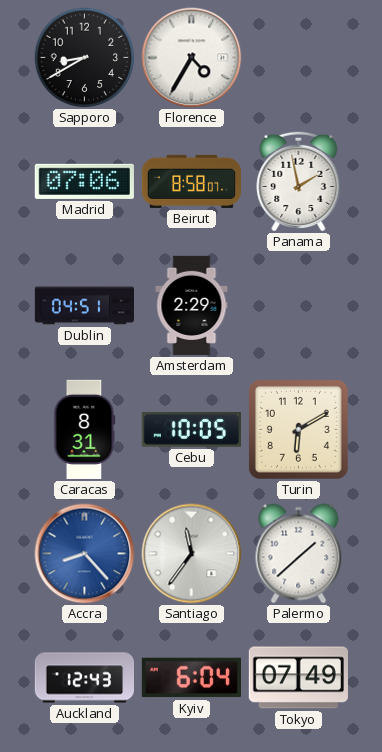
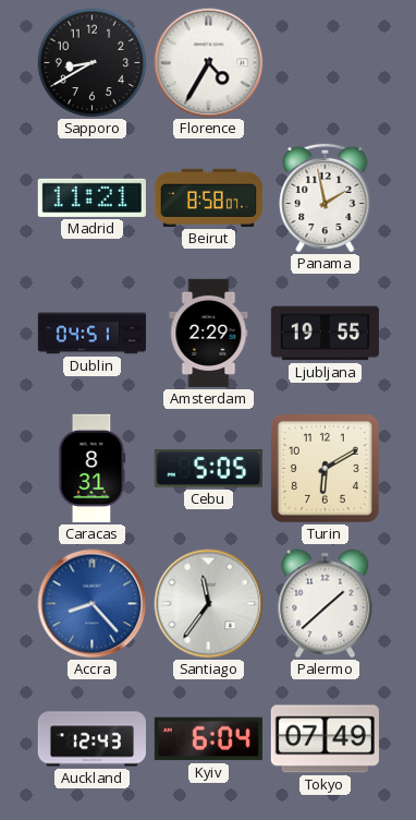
Madrid: 07:06 -> 11:21
Ljubljana: none -> 19:55
Cebu: 10:05 -> 5:05
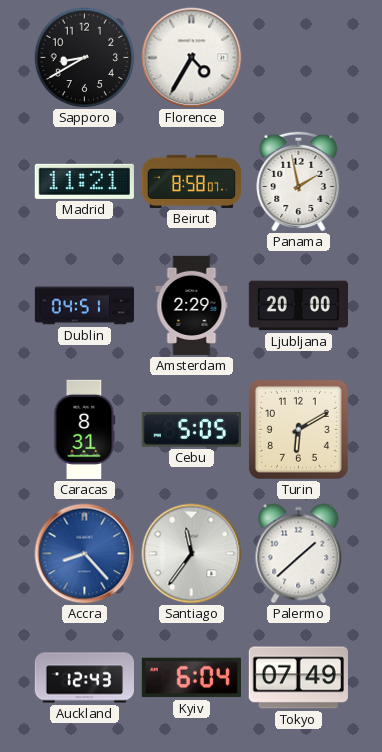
Ljubljana: 19:55 -> 20:00
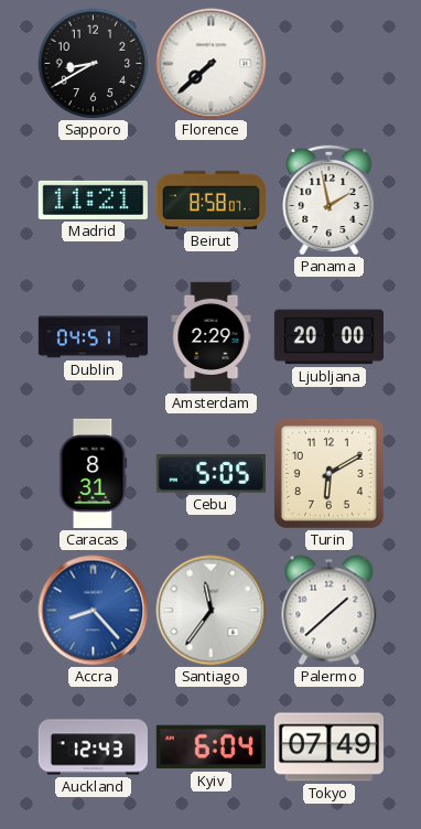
Florence: 4:35 -> 7:38
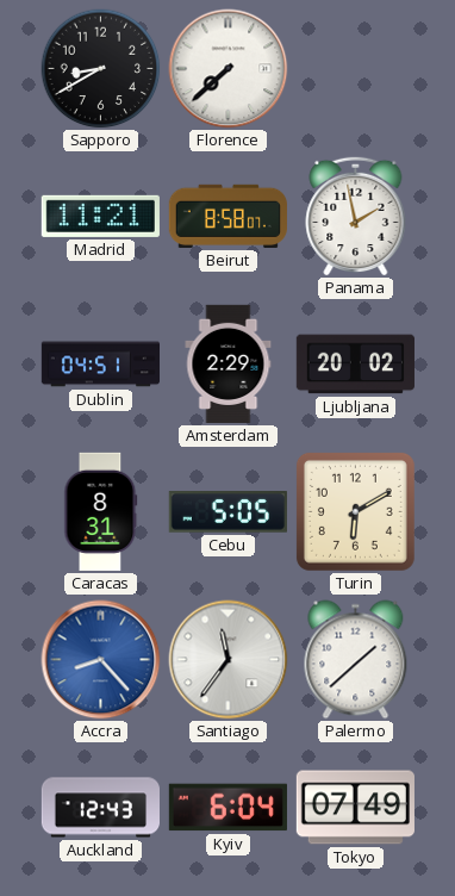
Ljubljana: 20:00 -> 20:02
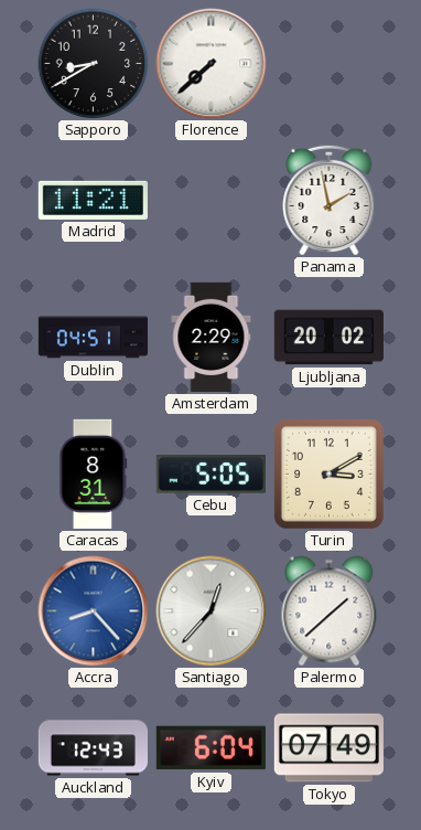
Beirut: 8:58 -> none
Turin: 6:10 -> 3:10
Santiago: 11:36 -> 12:37
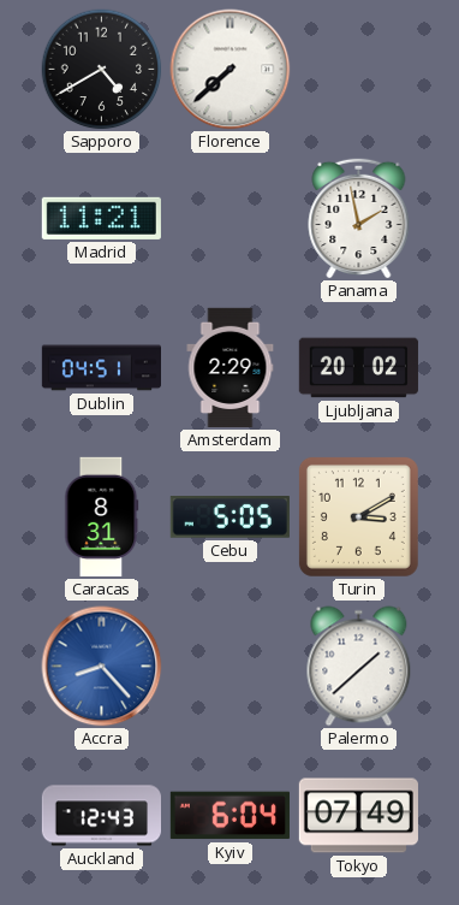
Sapporo: 8:40 -> 4:40
Santiago: 12:37 -> none
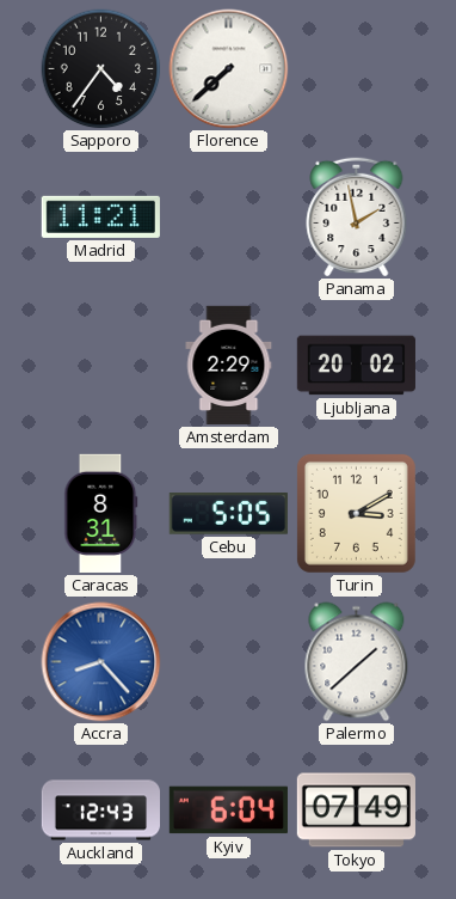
Sapporo: 4:40 -> 4:36
Dublin: 04:51 -> none
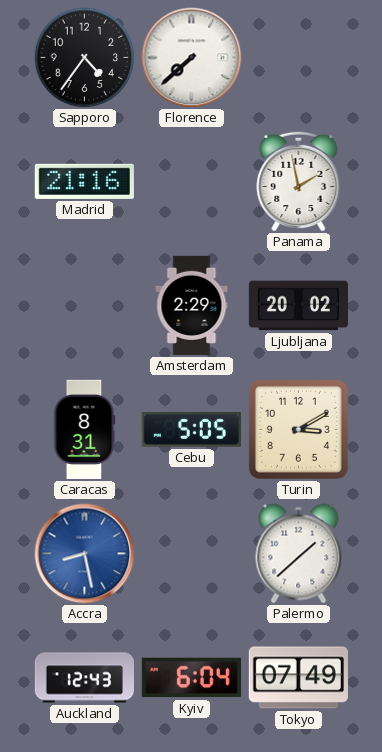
Madrid: 11:21 -> 21:16
Accra: 8:23 -> 8:28
